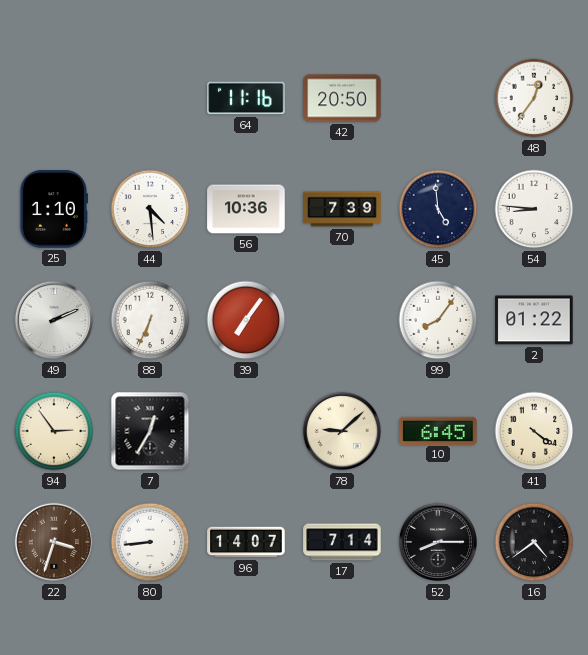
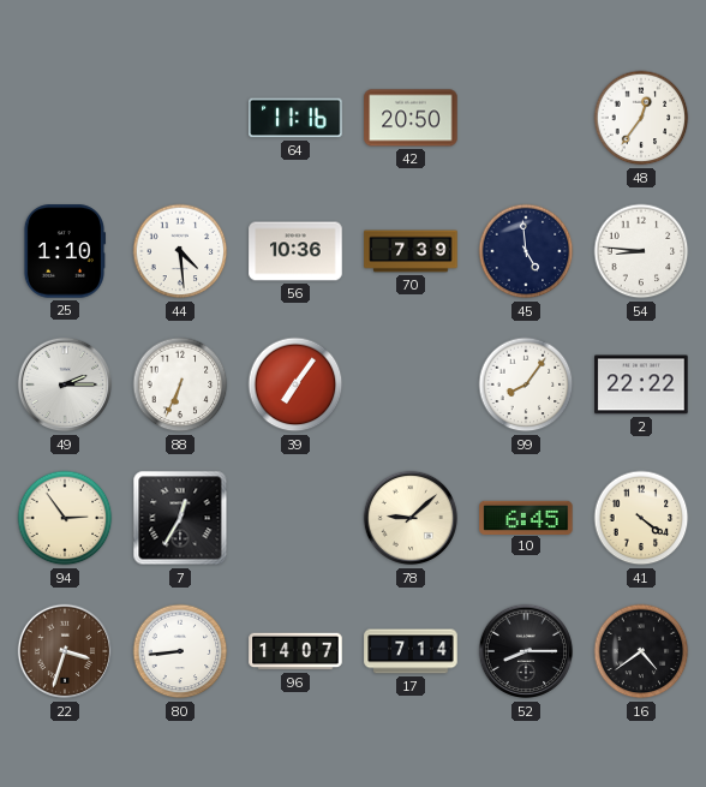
49: 2:11 -> 2:15
2: 01:22 -> 22:22
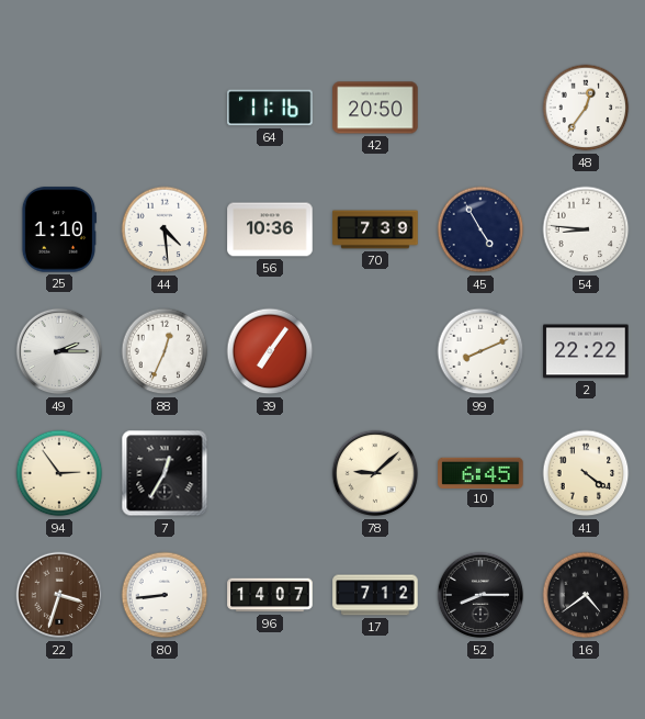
45: 4:59 -> 4:55
88: 6:34 -> 12:34
99: 8:06 -> 8:11
17: 7:14 -> 7:12
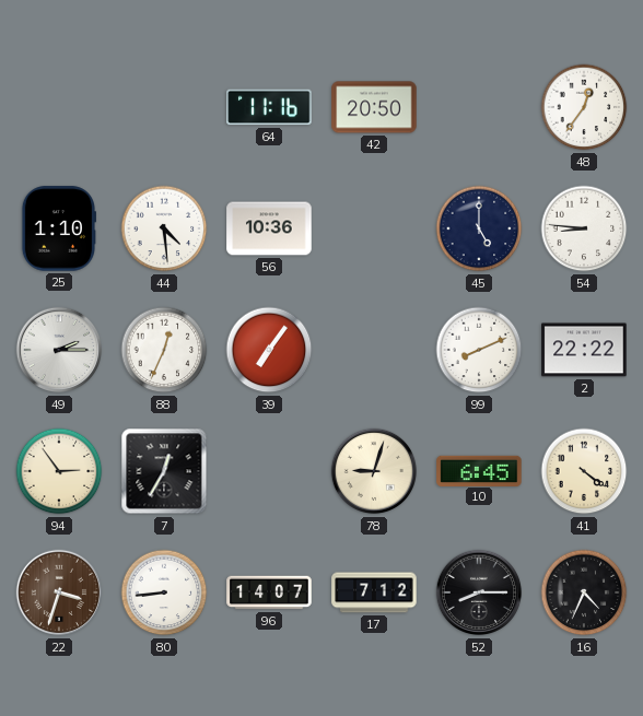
70: 7:39 -> none
45: 4:55 -> 5:00
78: 9:08 -> 9:03
16: 4:39 -> 4:34
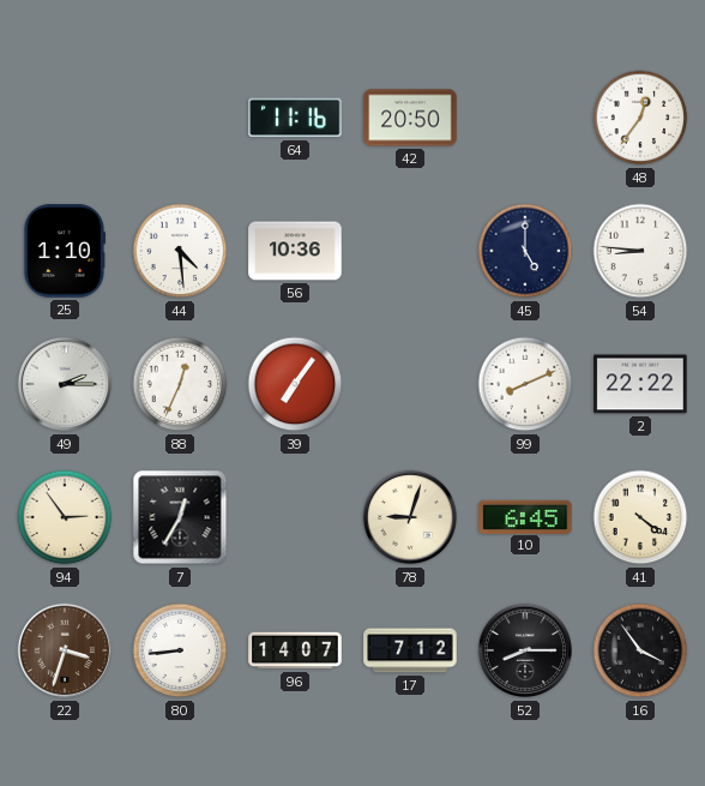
16: 4:34 -> 3:54
